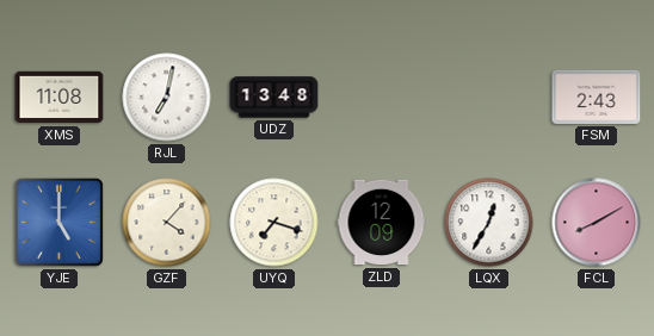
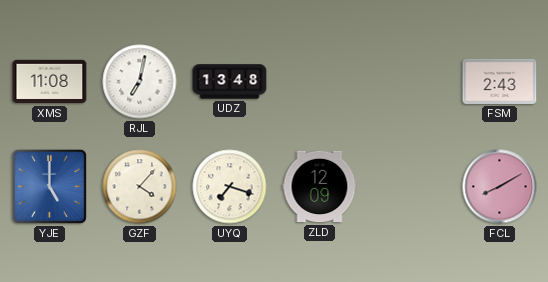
LQX: 12:35 -> none
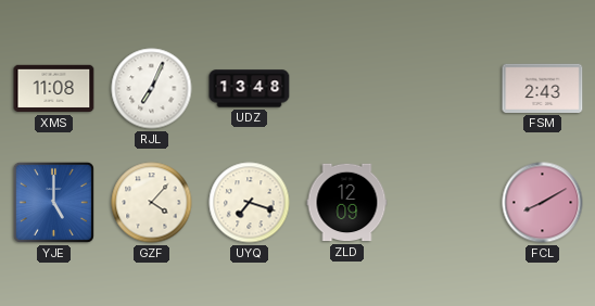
RJL: 7:02 -> 7:04
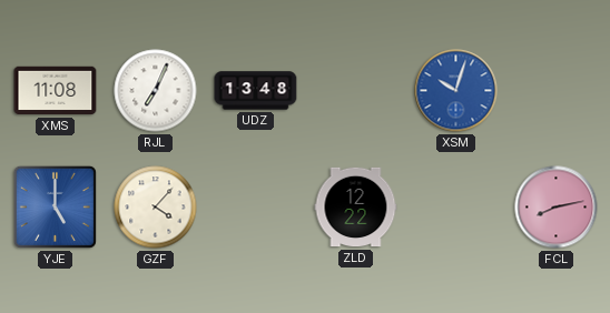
XSM: none -> 10:03
FSM: 2:43 -> none
UYQ: 7:18 -> none
ZLD: 12:09 -> 12:22
FCL: 8:10 -> 8:13
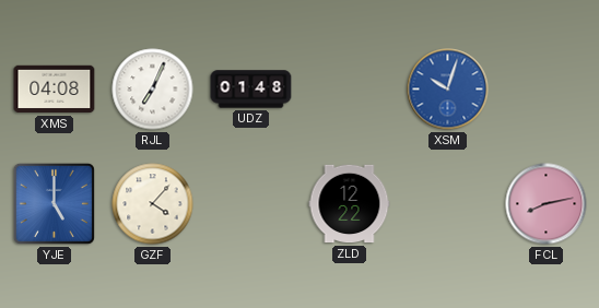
XMS: 11:08 -> 04:08
UDZ: 13:48 -> 01:48
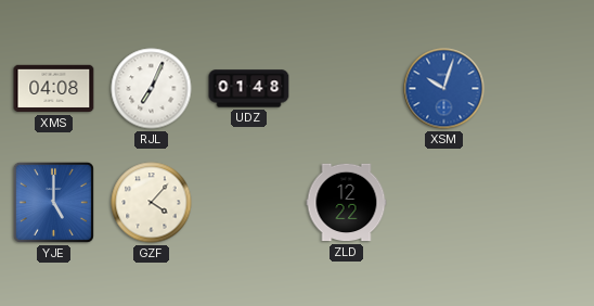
FCL: 8:13 -> none
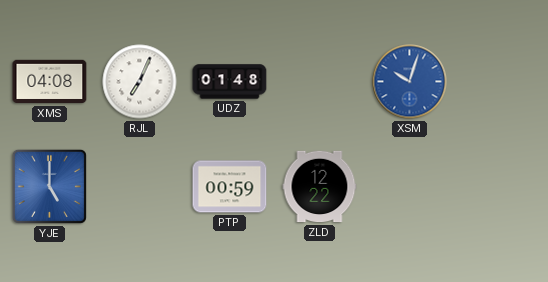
GZF: 4:07 -> none
PTP: none -> 00:59
